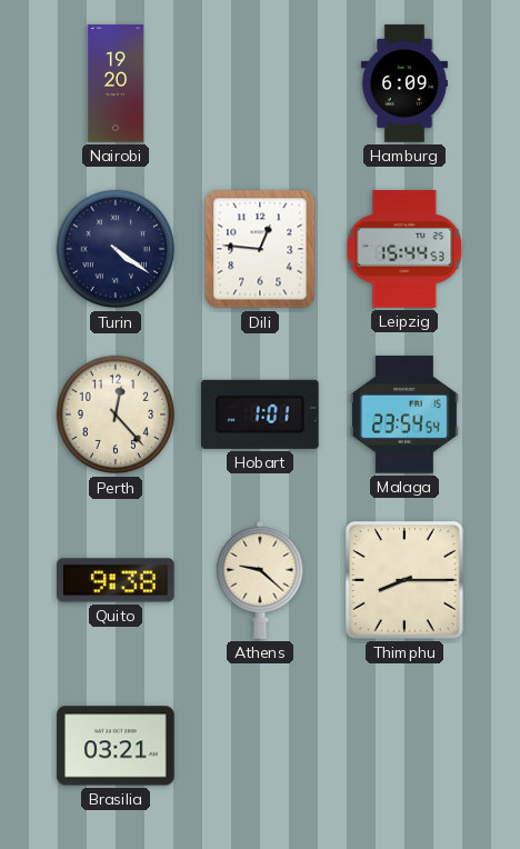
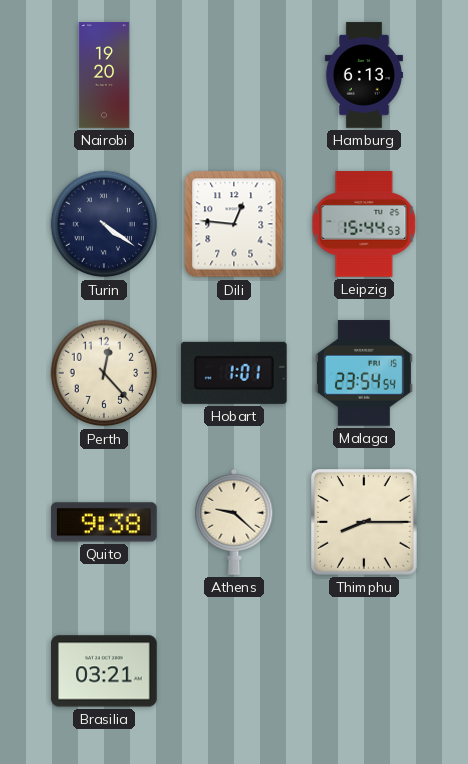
Hamburg: 6:09 -> 6:13
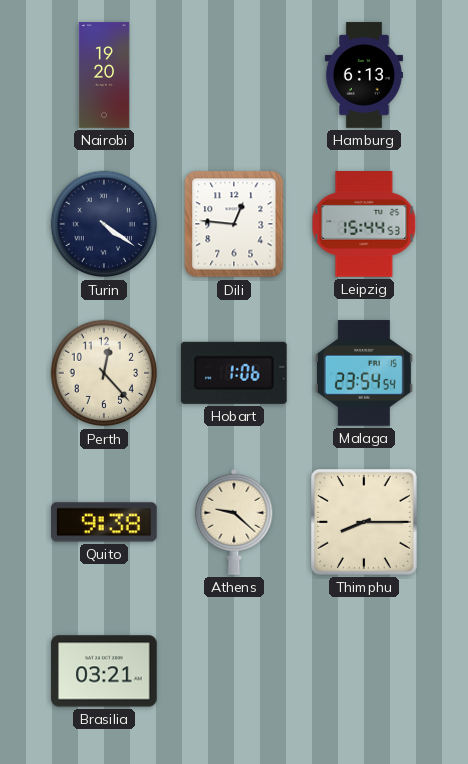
Hobart: 1:01 -> 1:06
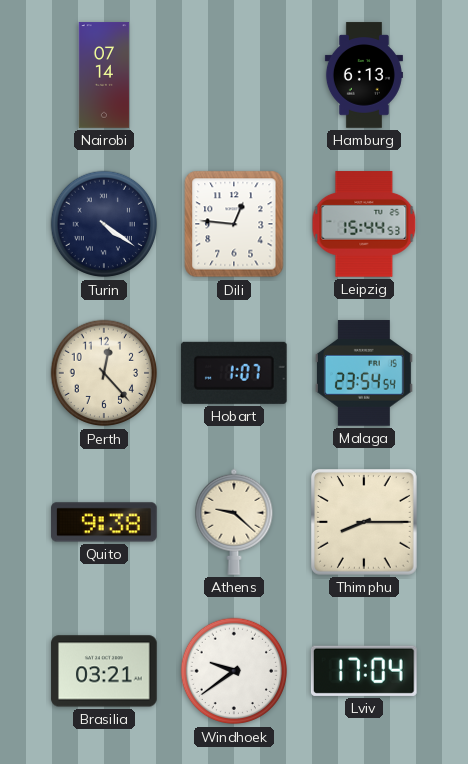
Nairobi: 19:20 -> 07:14
Hobart: 1:06 -> 1:07
Windhoek: none -> 9:39
Lviv: none -> 17:04
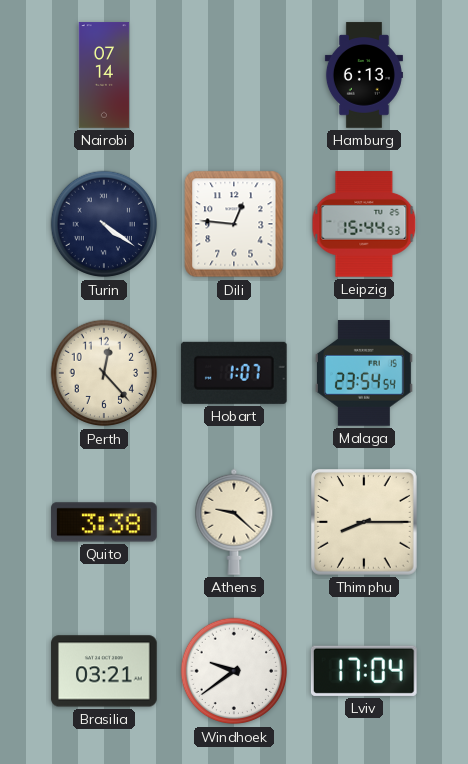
Quito: 9:38 -> 3:38
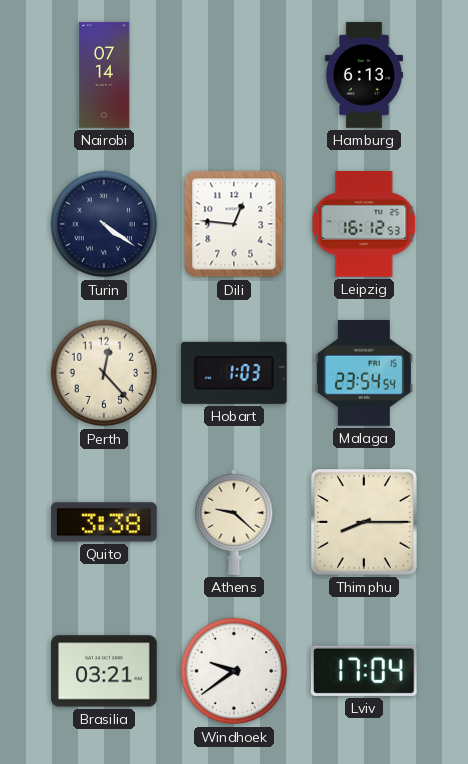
Leipzig: 15:44 -> 16:12
Hobart: 1:07 -> 1:03
